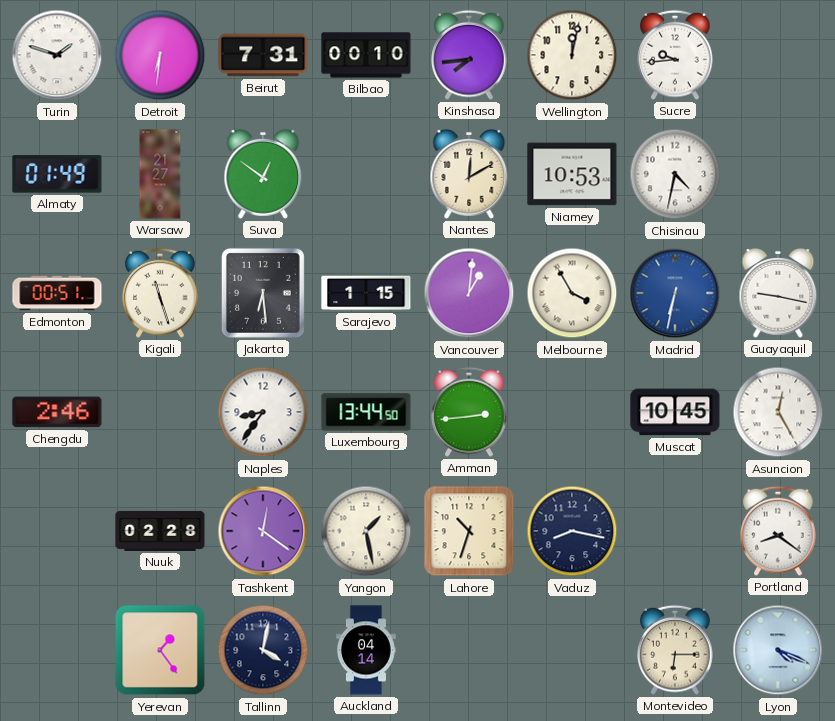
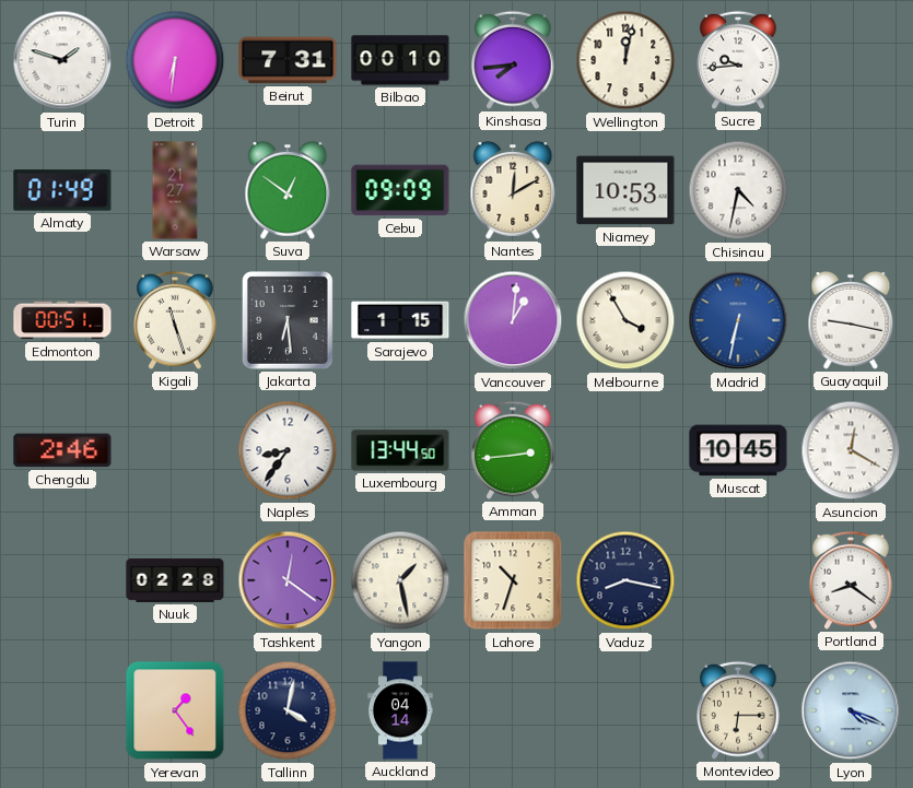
Cebu: none -> 09:09
Asuncion: 12:25 -> 12:20
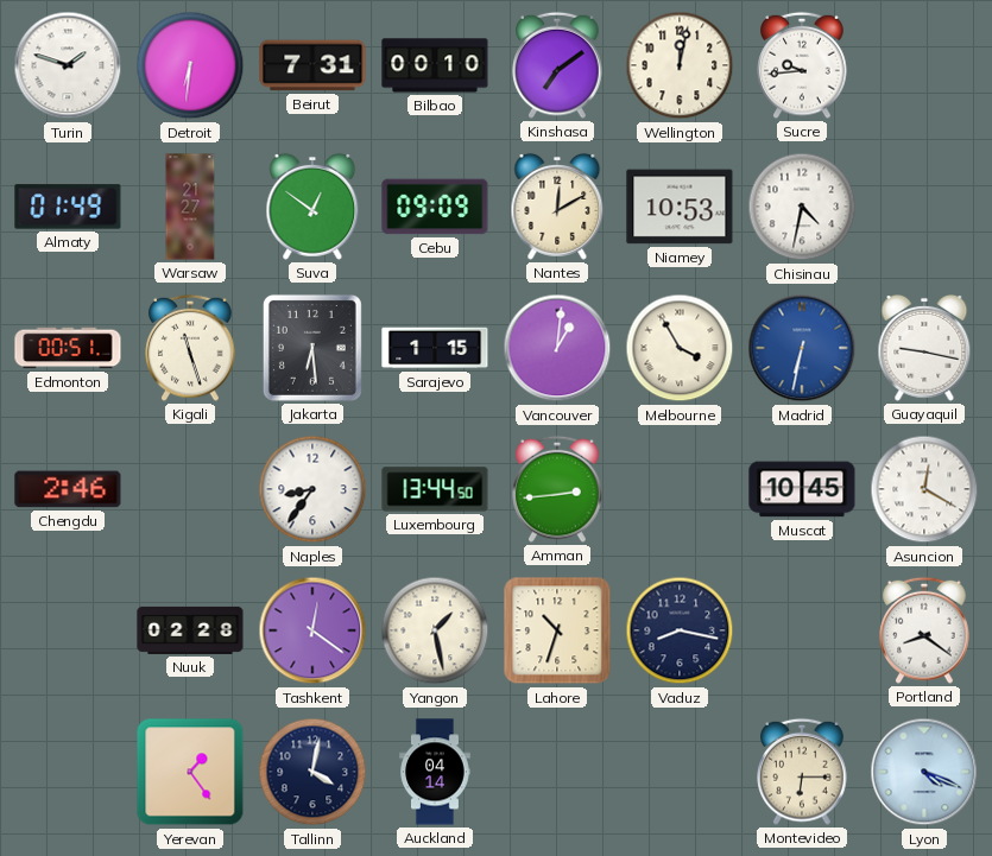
Kinshasa: 7:44 -> 7:09
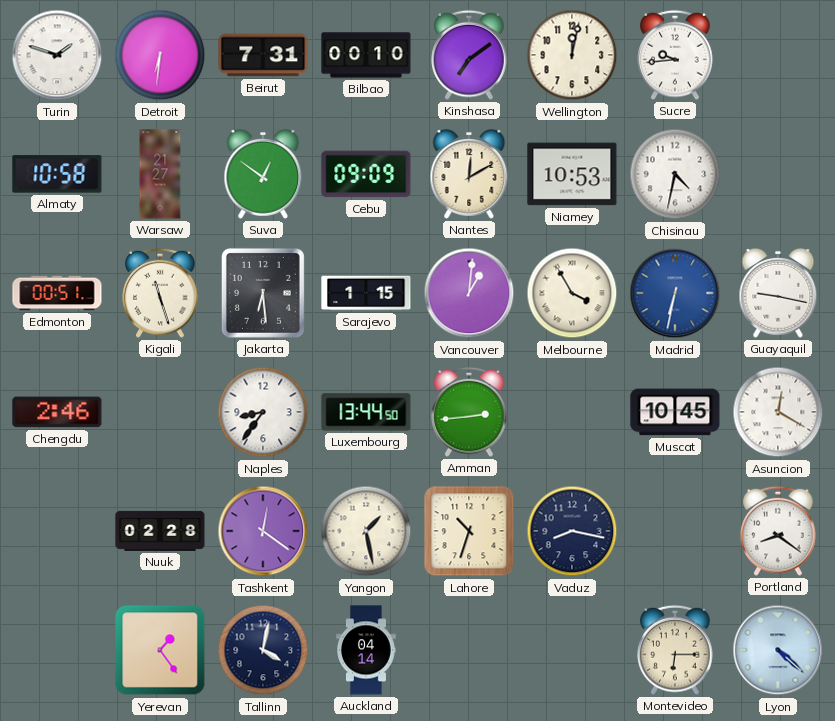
Almaty: 01:49 -> 10:58
Lyon: 4:19 -> 4:22
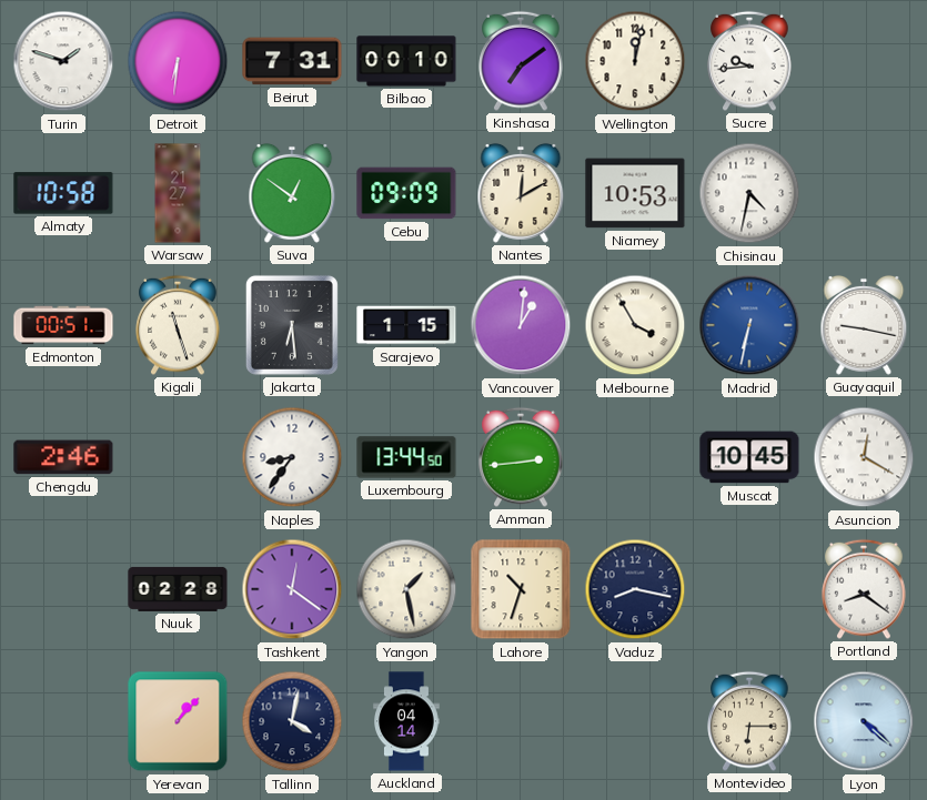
Yerevan: 1:24 -> 1:07
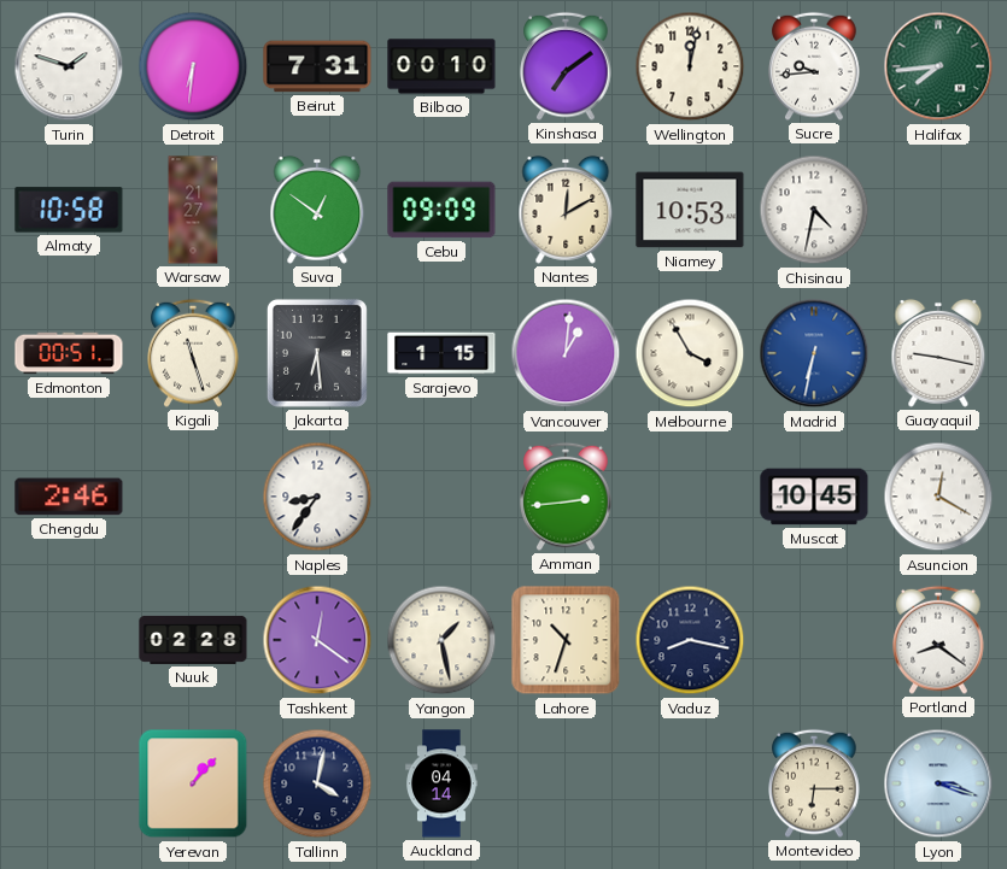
Halifax: none -> 7:44
Luxembourg: 13:44 -> none
Lyon: 4:22 -> 3:18
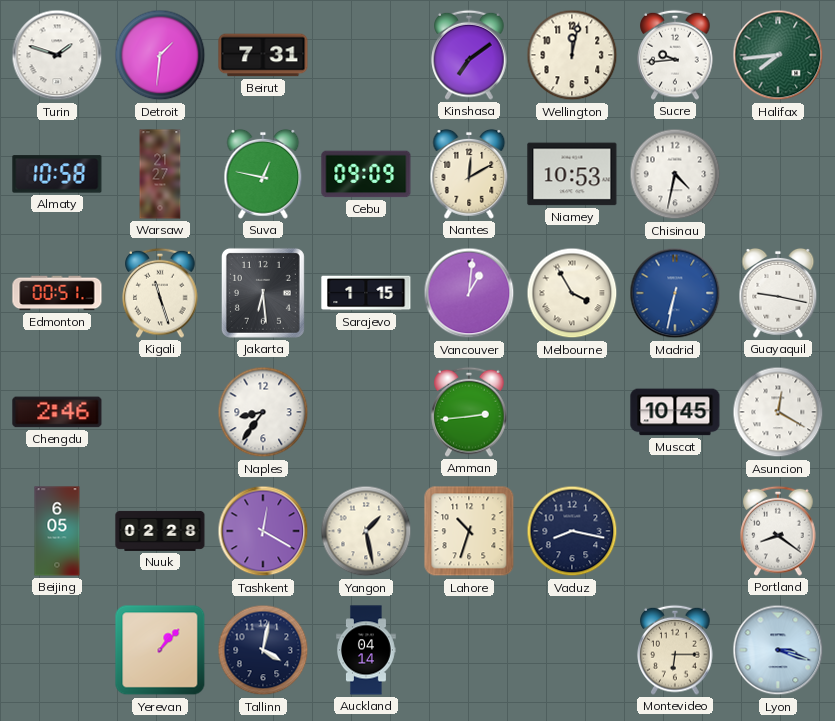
Detroit: 6:31 -> 1:31
Bilbao: 00:10 -> none
Suva: 12:51 -> 12:47
Beijing: none -> 6:05
Tashkent: 12:21 -> 12:20
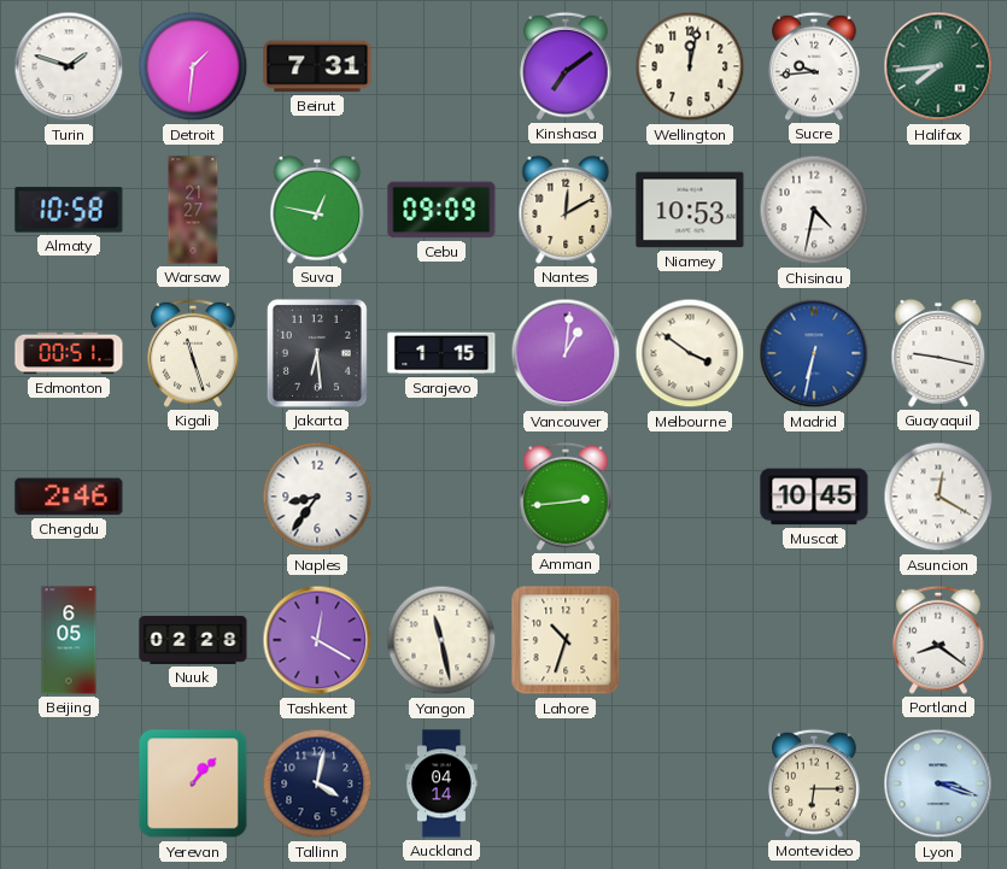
Melbourne: 3:55 -> 3:51
Yangon: 1:28 -> 11:28
Vaduz: 8:17 -> none
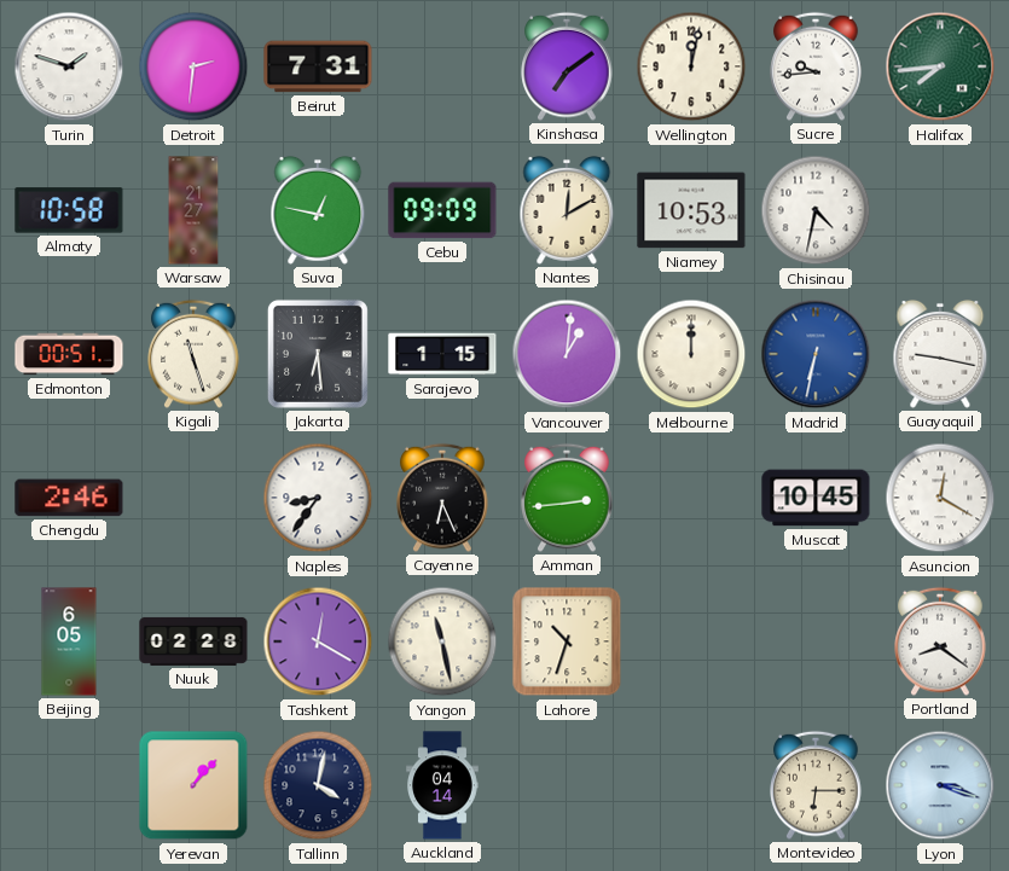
Detroit: 1:31 -> 2:31
Melbourne: 3:51 -> 12:00
Cayenne: none -> 6:26
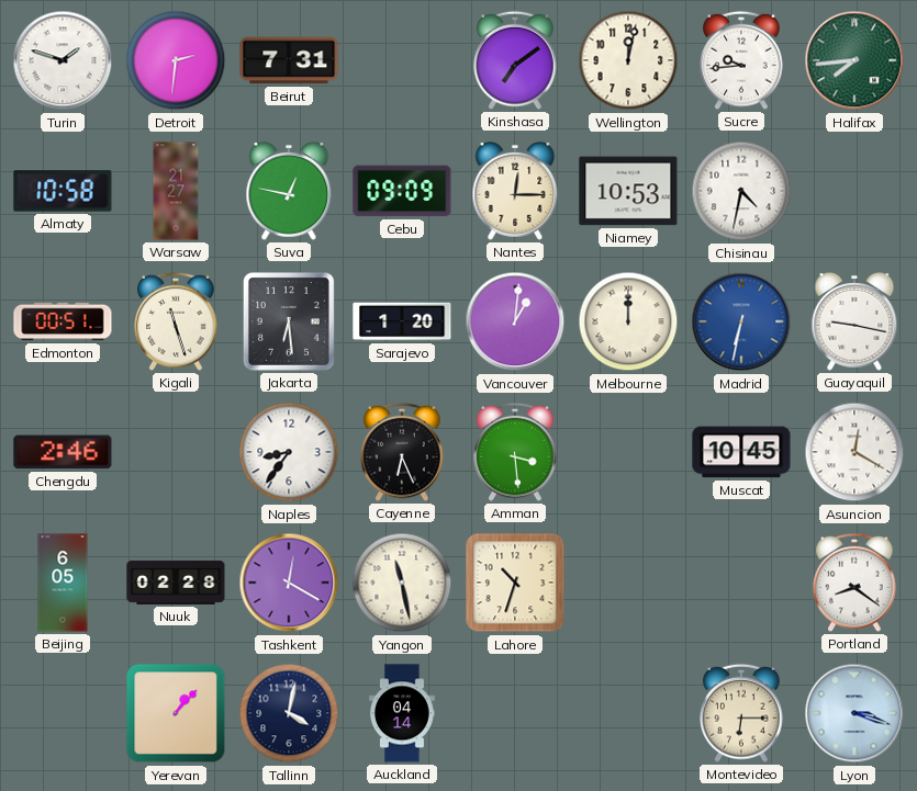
Nantes: 12:10 -> 12:15
Sarajevo: 1:15 -> 1:20
Amman: 2:44 -> 3:29
